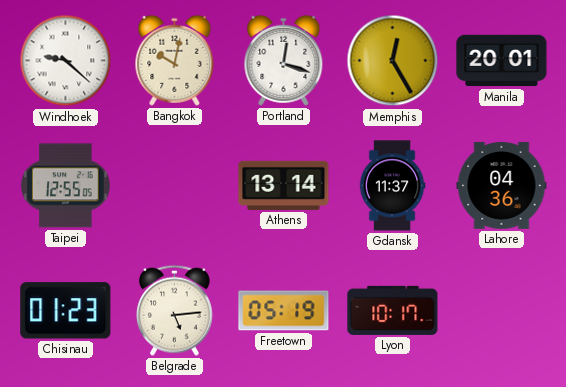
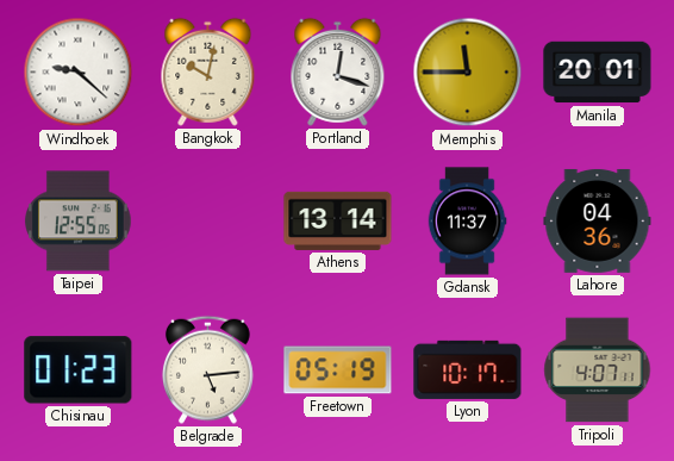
Memphis: 12:25 -> 11:45
Tripoli: none -> 4:07
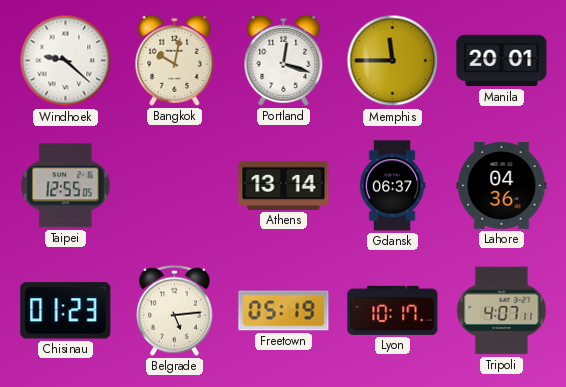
Gdansk: 11:37 -> 06:37
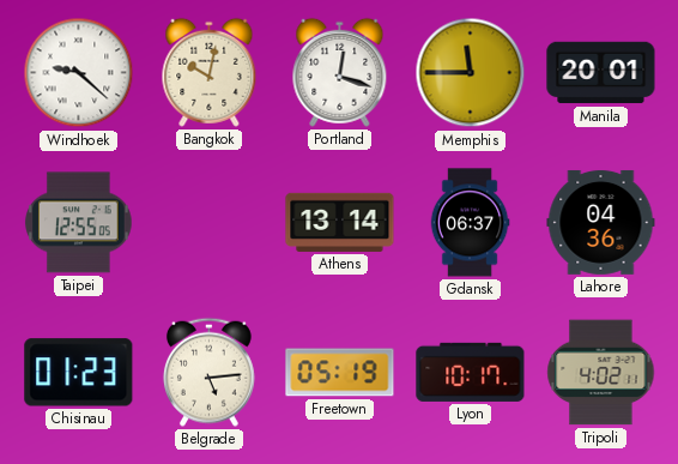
Tripoli: 4:07 -> 4:02
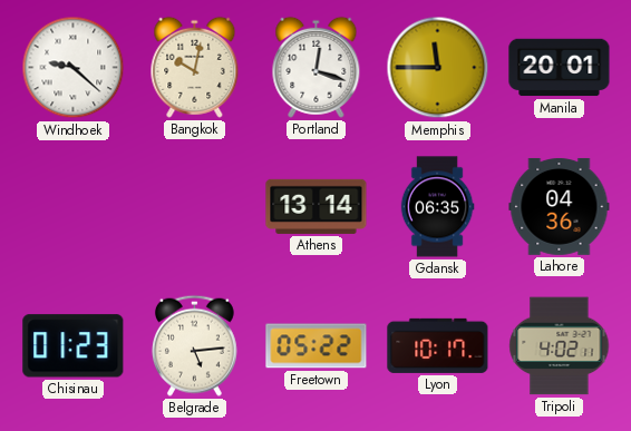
Taipei: 12:55 -> none
Gdansk: 06:37 -> 06:35
Freetown: 05:19 -> 05:22
